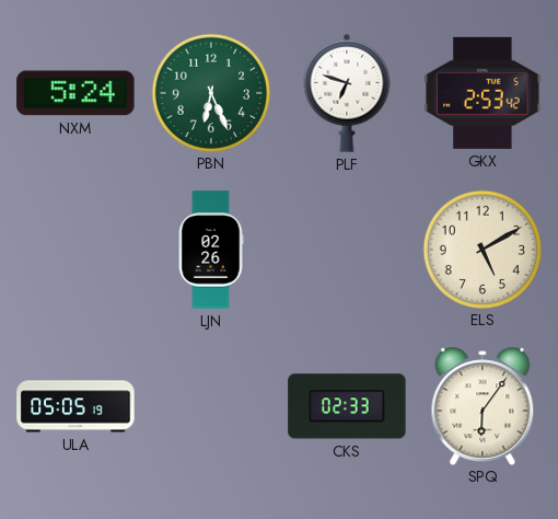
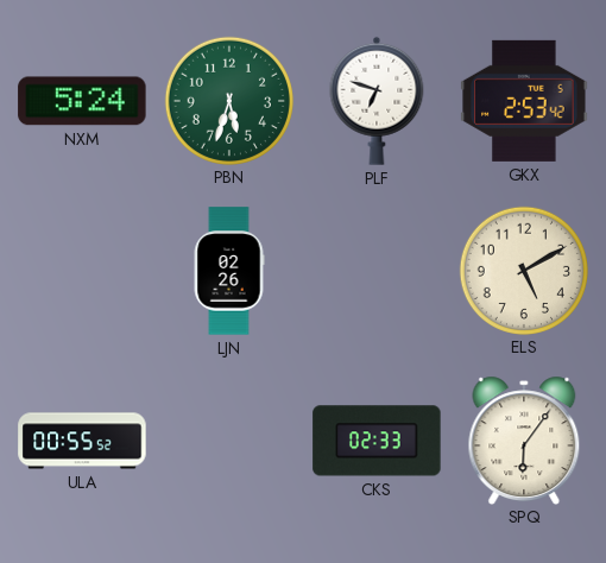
PBN: 6:26 -> 5:33
ULA: 05:05 -> 00:55
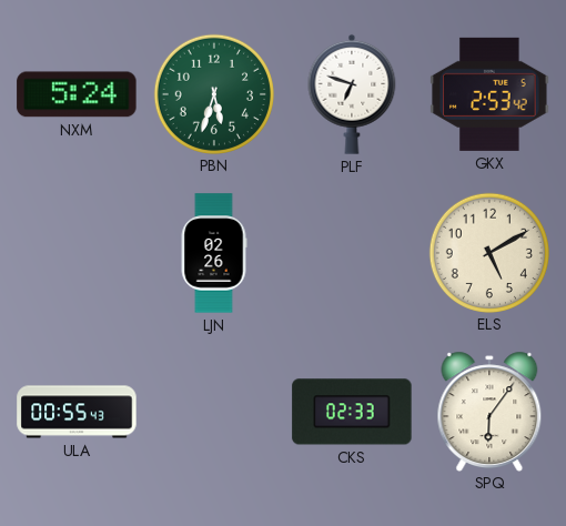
ULA: 00:55:52 -> 00:55:43
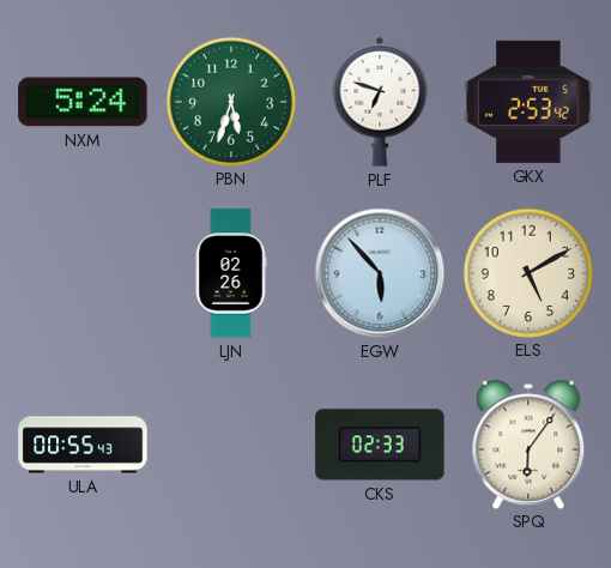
EGW: none -> 5:53
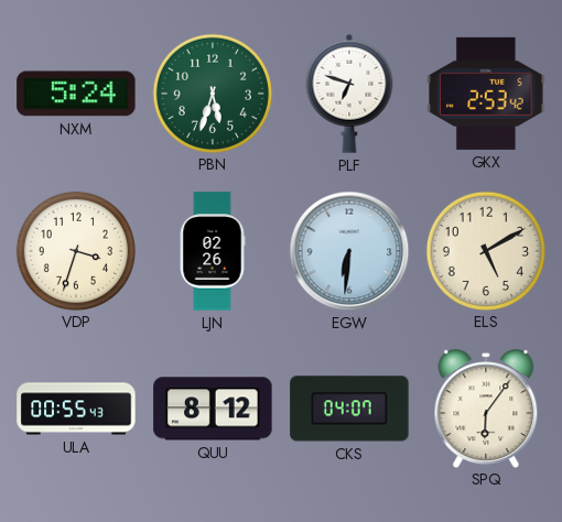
VDP: none -> 3:33
EGW: 5:53 -> 6:31
QUU: none -> 8:12
CKS: 02:33 -> 04:07
